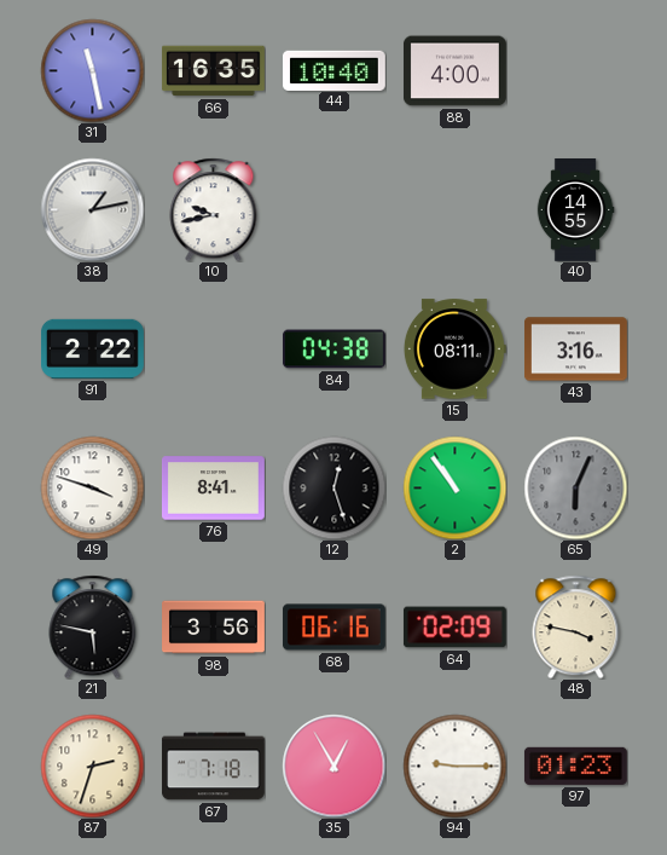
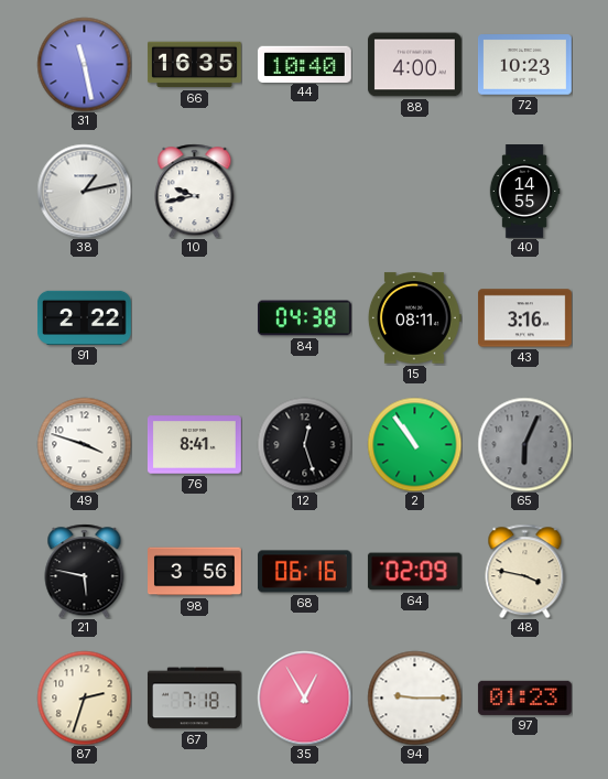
72: none -> 10:23
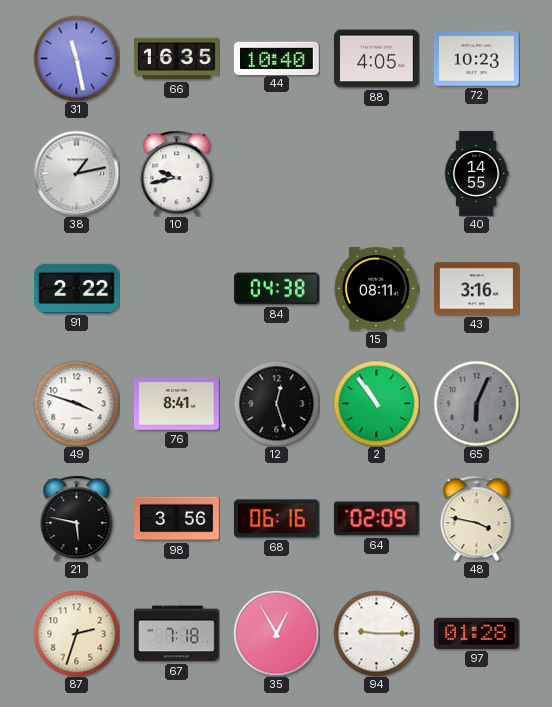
88: 4:00 -> 4:05
97: 01:23 -> 01:28
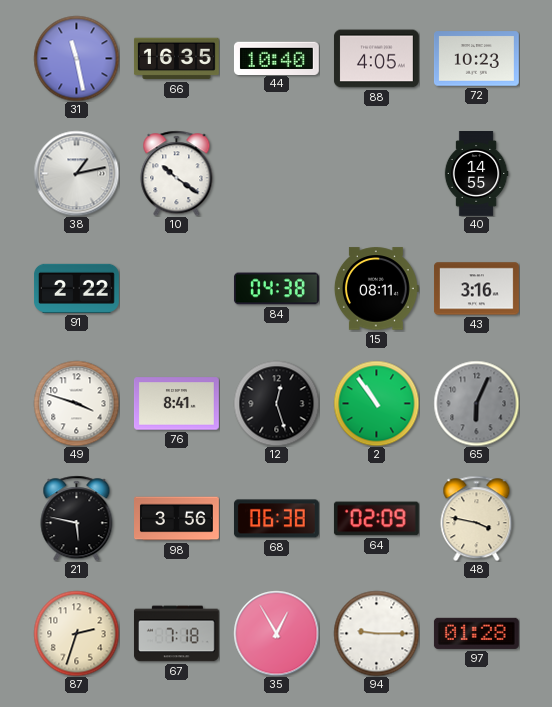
10: 9:43 -> 10:21
68: 06:16 -> 06:38
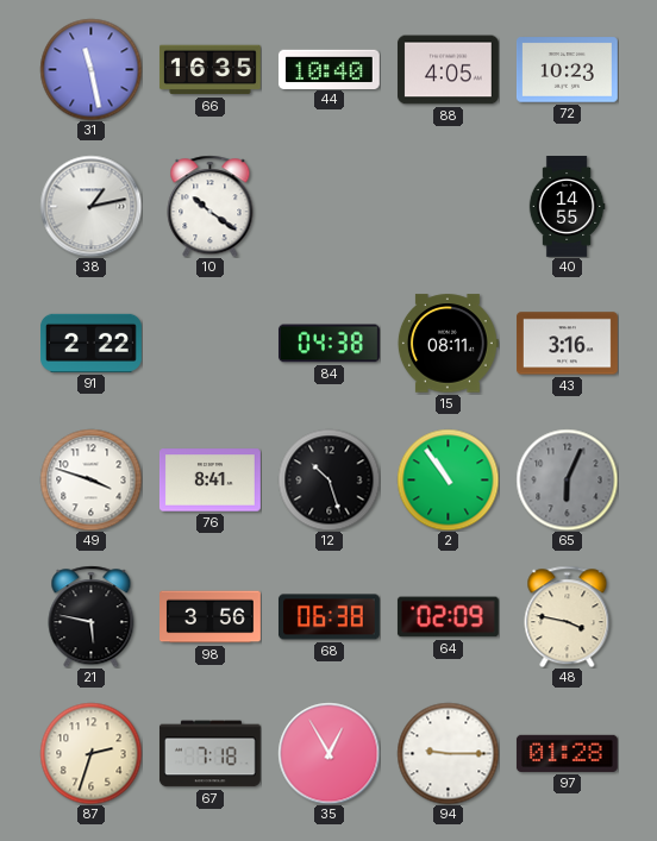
12: 12:27 -> 10:27
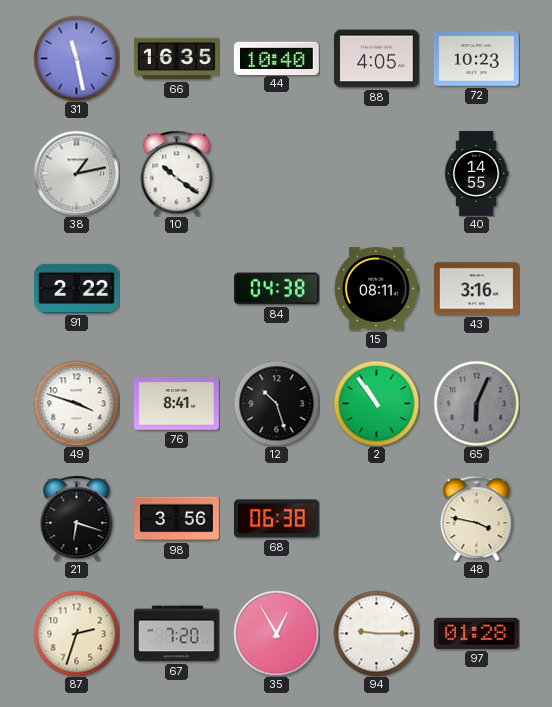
21: 5:47 -> 6:18
64: 02:09 -> none
67: 7:18 -> 7:20
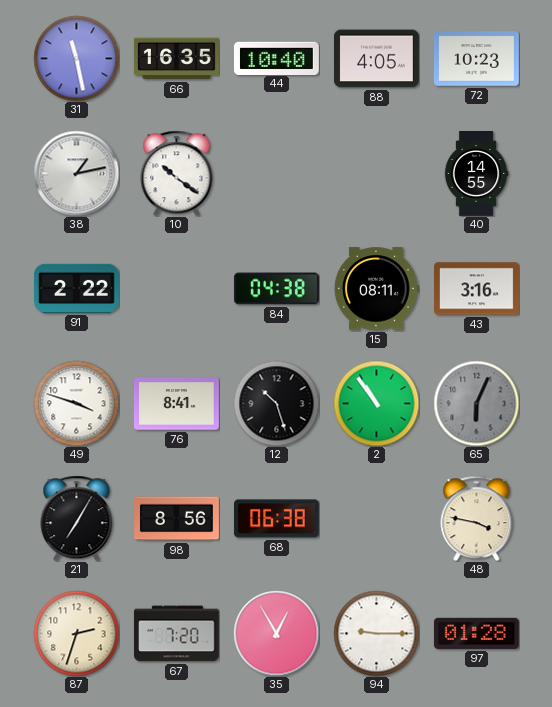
21: 6:18 -> 7:05
98: 3:56 -> 8:56
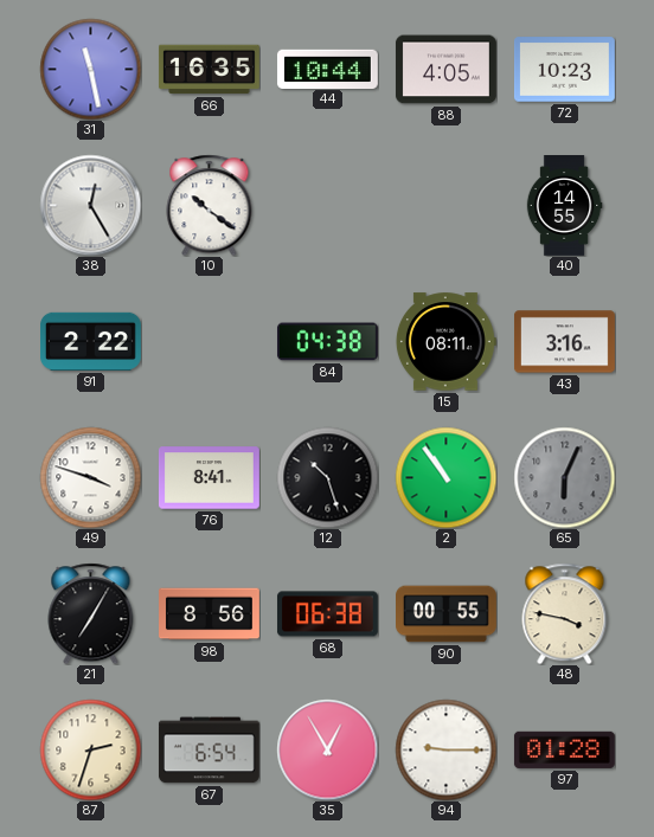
44: 10:40 -> 10:44
38: 1:13 -> 12:25
90: none -> 00:55
67: 7:20 -> 6:54
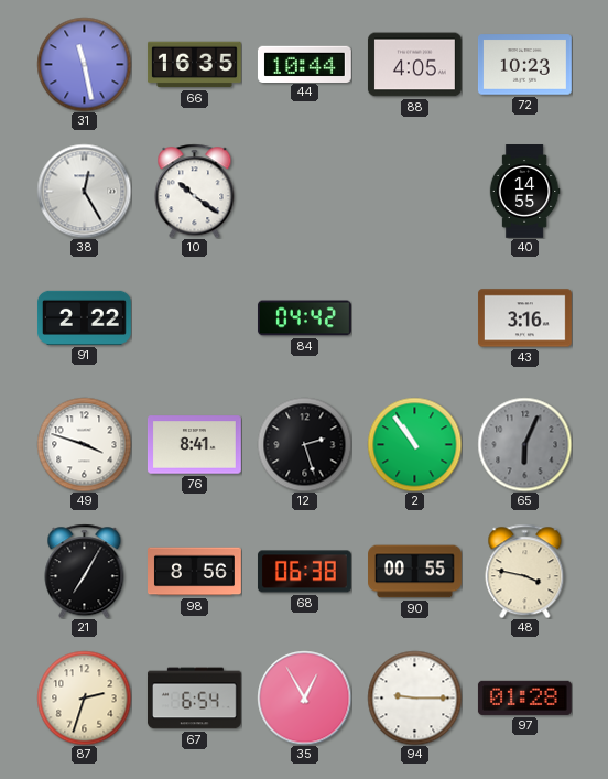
84: 04:38 -> 04:42
15: 08:11 -> none
12: 10:27 -> 2:27
